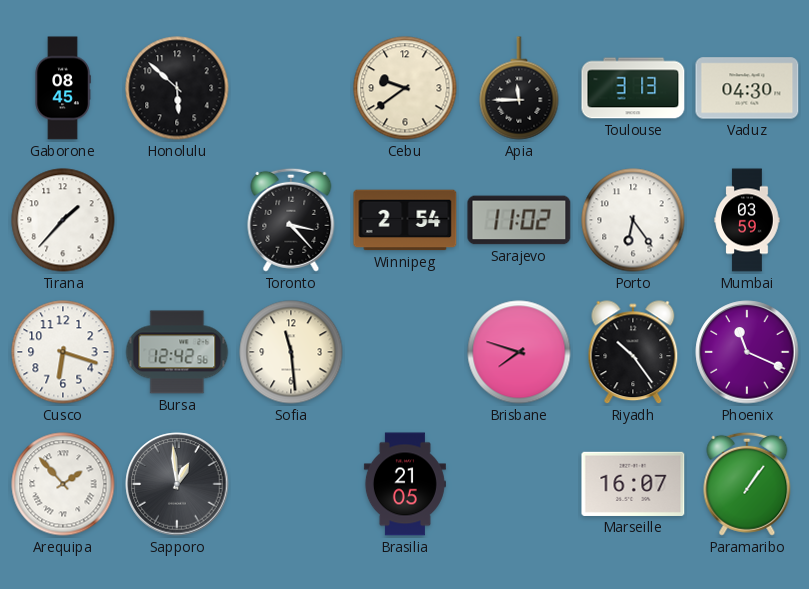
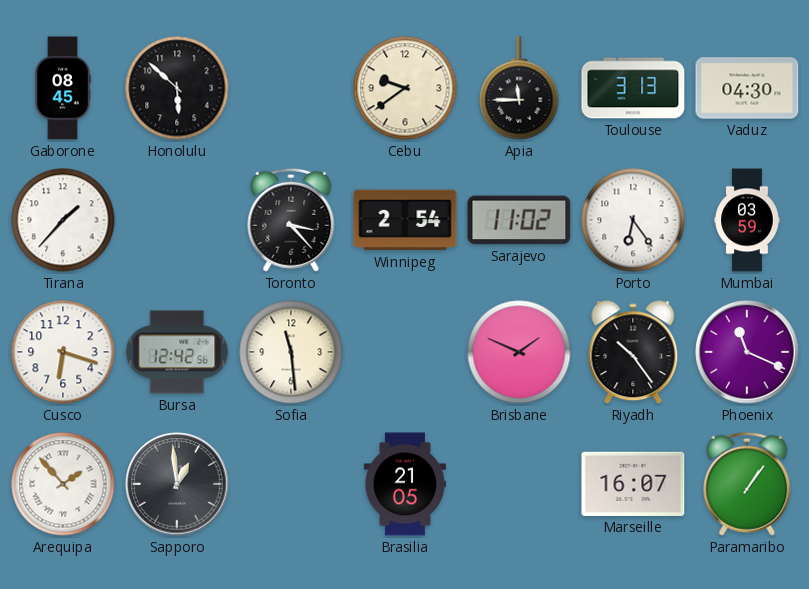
Brisbane: 7:48 -> 1:49
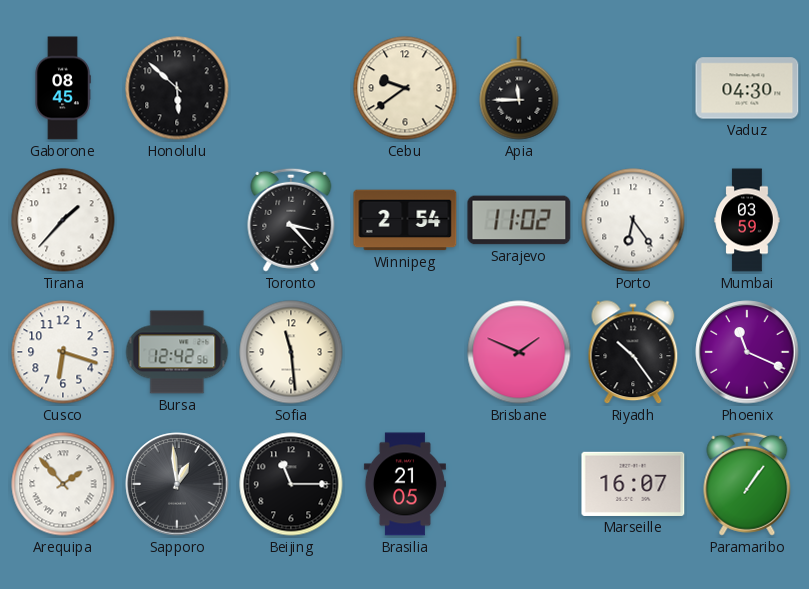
Toulouse: 3:13 -> none
Beijing: none -> 11:15
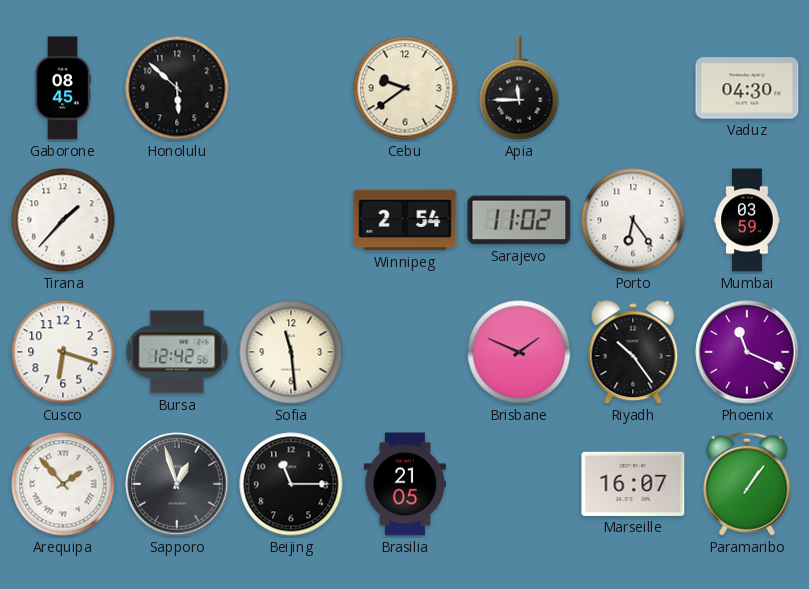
Toronto: 3:23 -> none
Sapporo: 12:59 -> 12:57
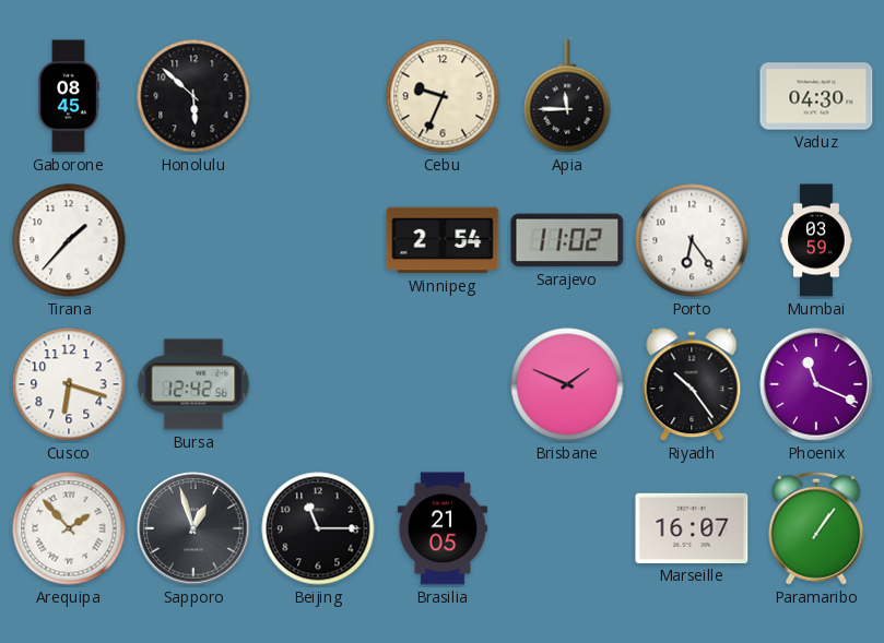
Cebu: 9:39 -> 9:34
Sofia: 11:29 -> none
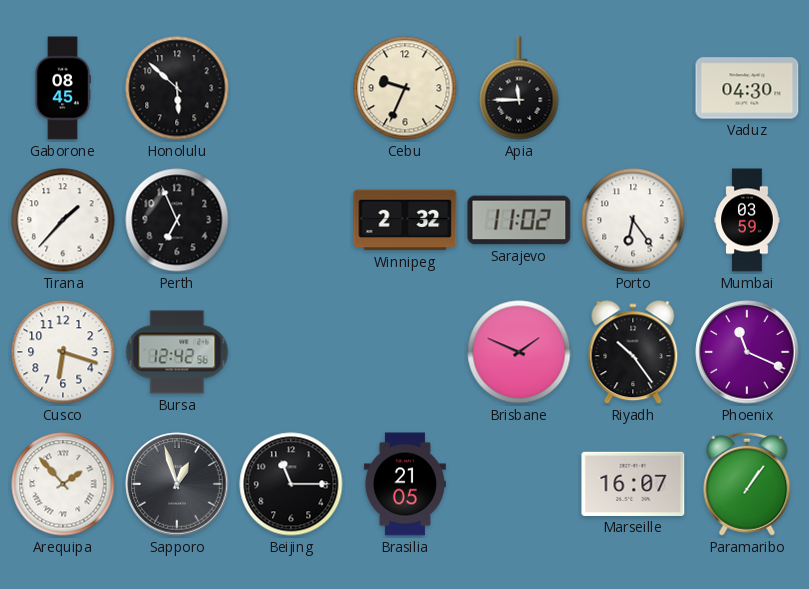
Perth: none -> 6:56
Winnipeg: 2:54 -> 2:32
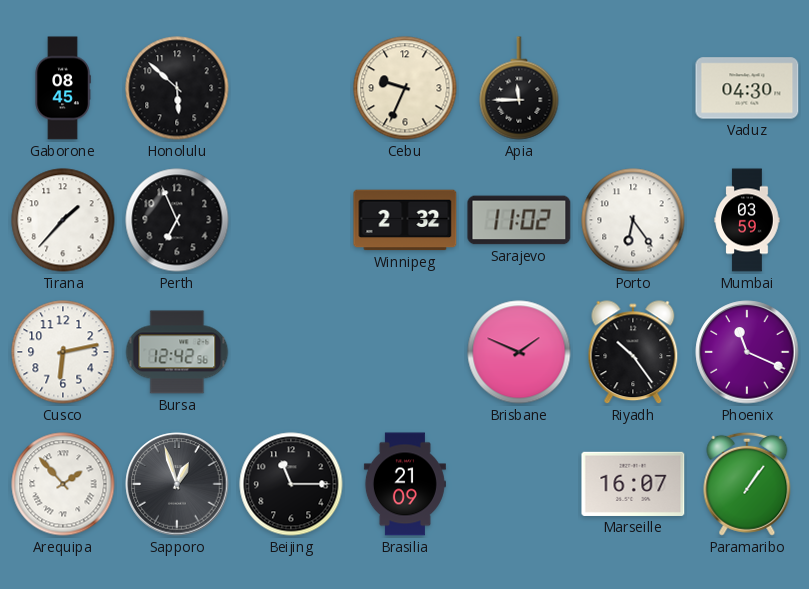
Cusco: 6:18 -> 6:13
Brasilia: 21:05 -> 21:09
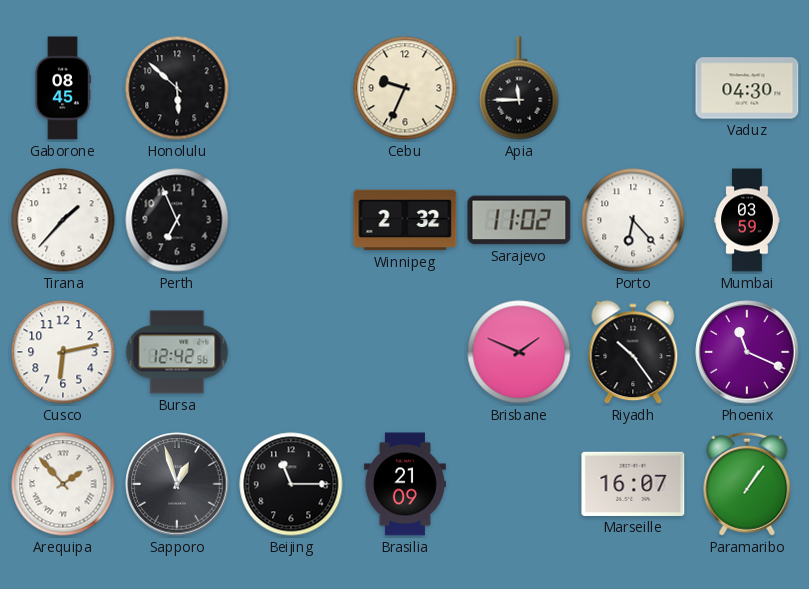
Porto: 6:24 -> 6:23
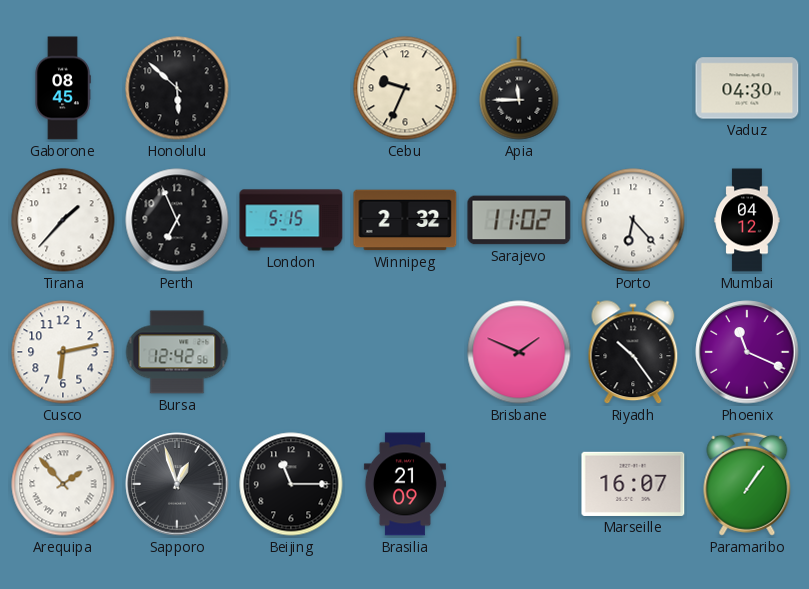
London: none -> 5:15
Mumbai: 03:59 -> 04:12
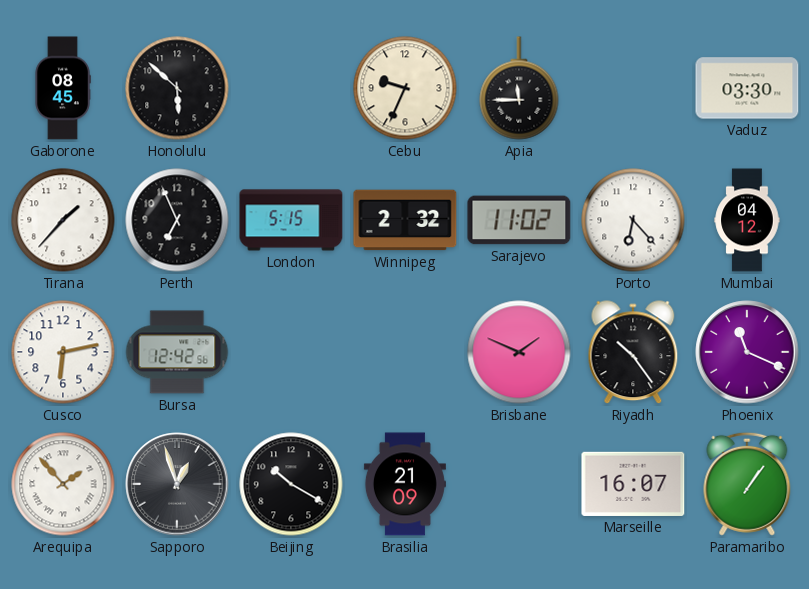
Vaduz: 04:30 -> 03:30
Beijing: 11:15 -> 10:20
